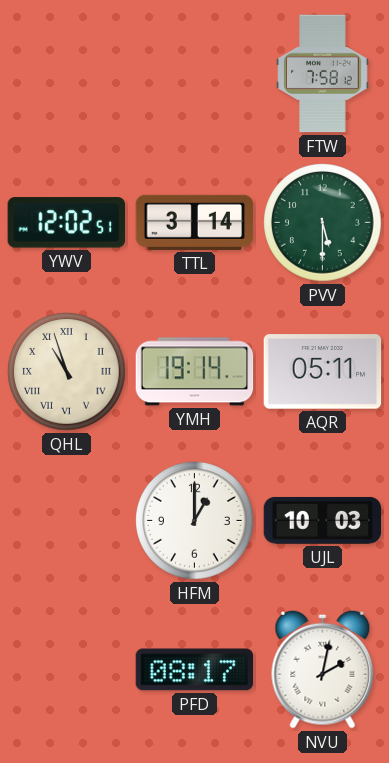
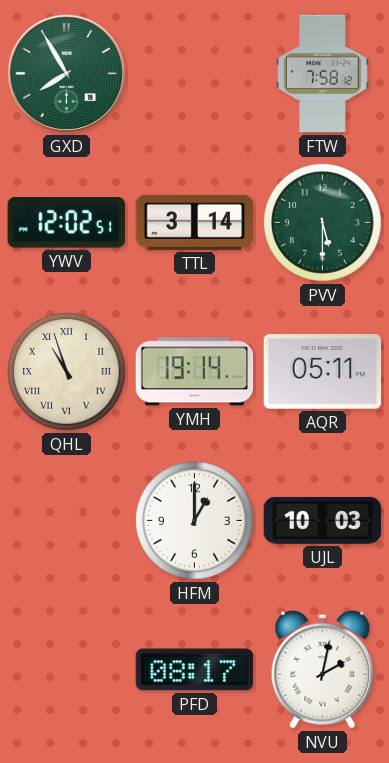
GXD: none -> 7:55
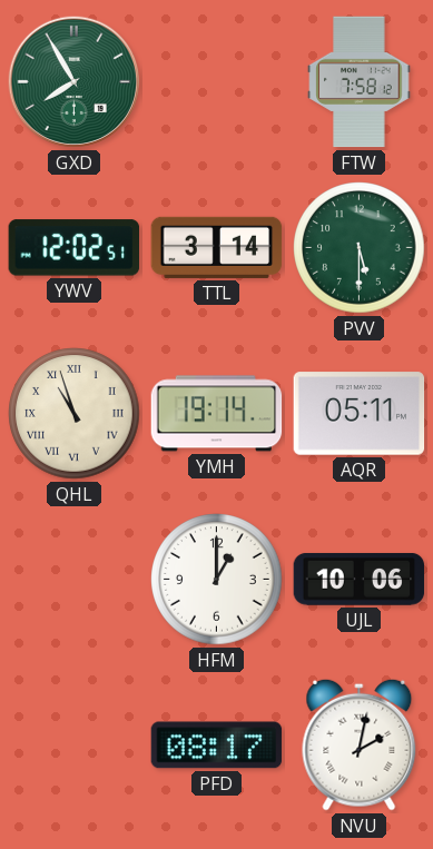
UJL: 10:03 -> 10:06
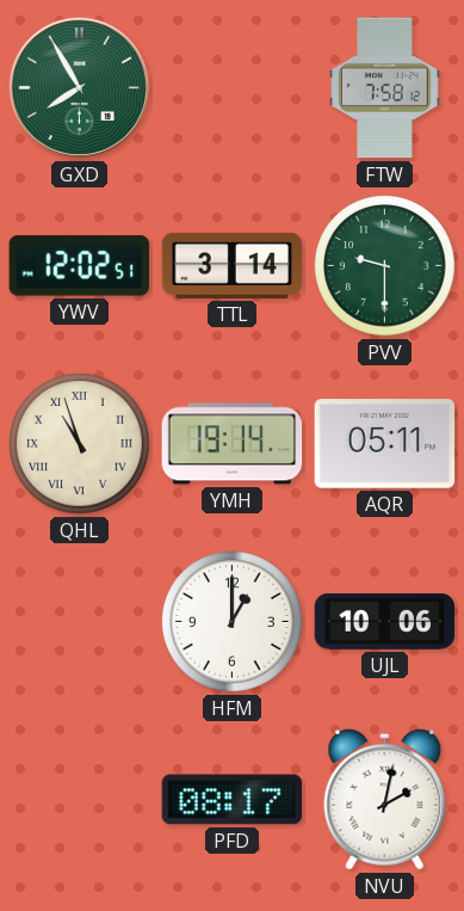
PVV: 5:30 -> 9:30
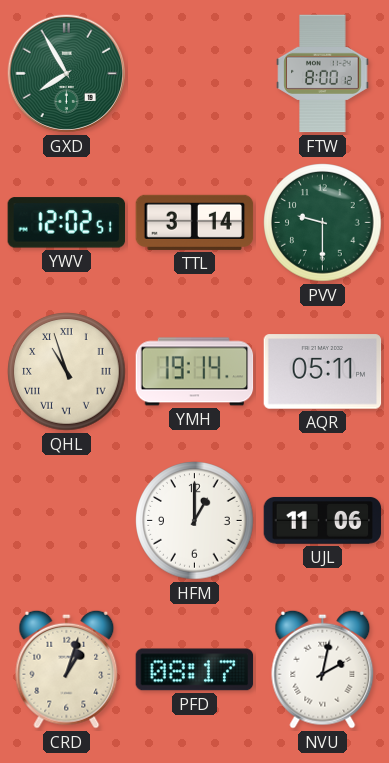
FTW: 7:58 -> 8:00
UJL: 10:06 -> 11:06
CRD: none -> 1:03
